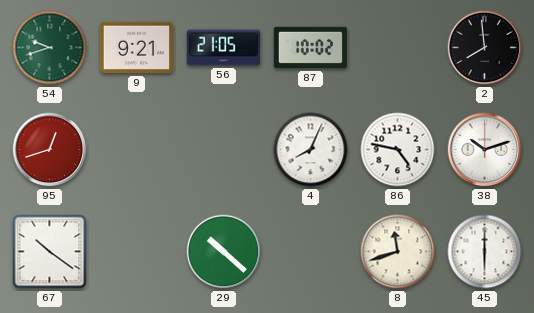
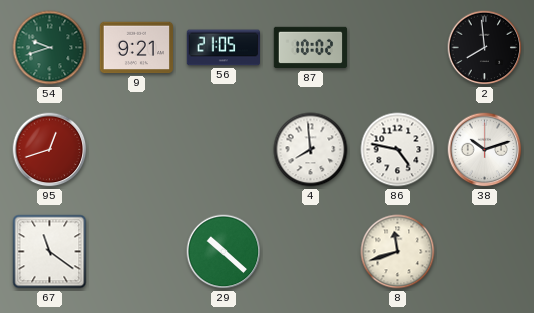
4: 8:04 -> 7:59
67: 10:21 -> 11:21
45: 6:00 -> none
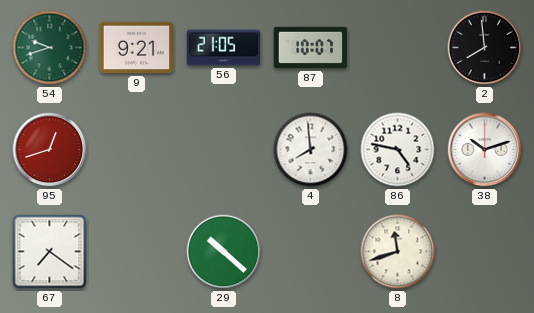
87: 10:02 -> 10:07
67: 11:21 -> 7:21
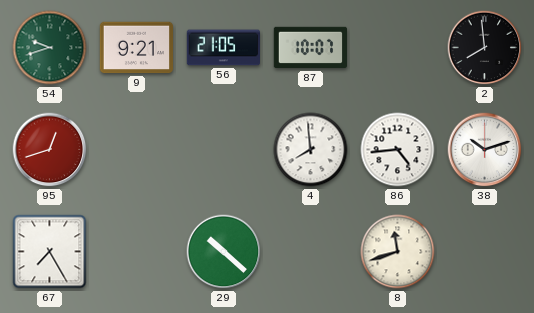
86: 4:47 -> 4:44
67: 7:21 -> 7:25
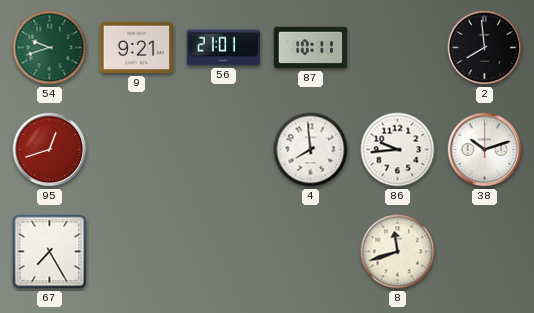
56: 21:05 -> 21:01
87: 10:07 -> 10:11
86: 4:44 -> 9:44
29: 10:22 -> none
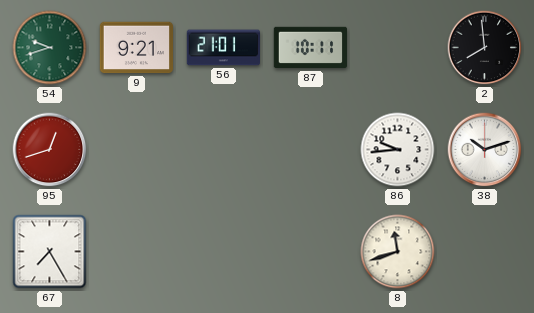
4: 7:59 -> none
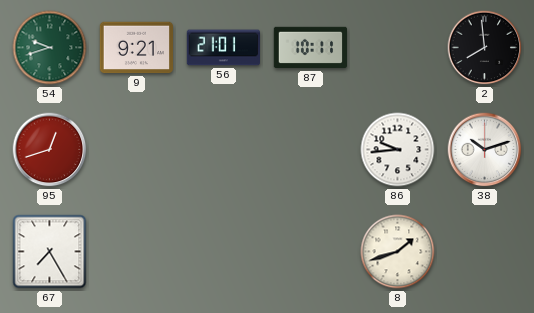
8: 11:42 -> 1:42
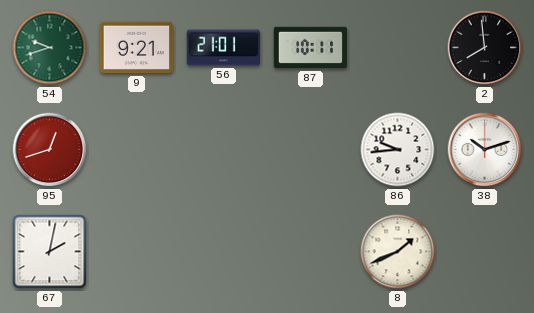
67: 7:25 -> 2:02
8: 1:42 -> 1:41
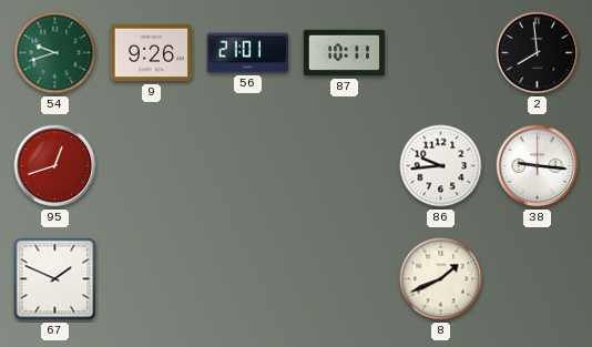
9: 9:21 -> 9:26
38: 10:12 -> 9:16
67: 2:02 -> 1:49
